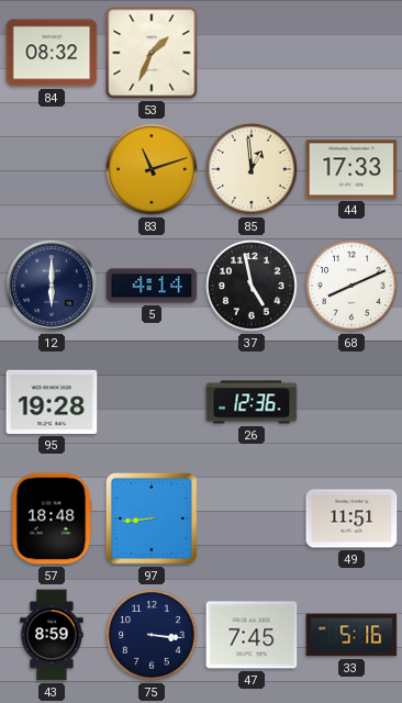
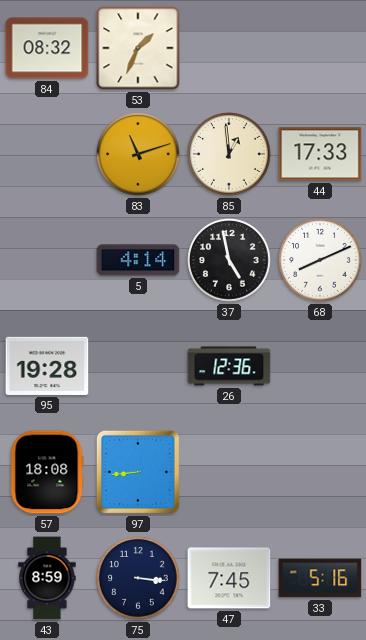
12: 6:00 -> none
57: 18:48 -> 18:08
49: 11:51 -> none
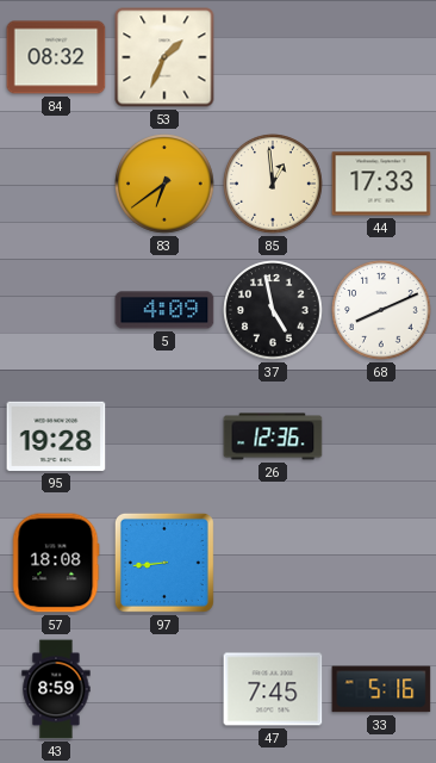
83: 11:12 -> 6:39
5: 4:14 -> 4:09
75: 3:16 -> none
